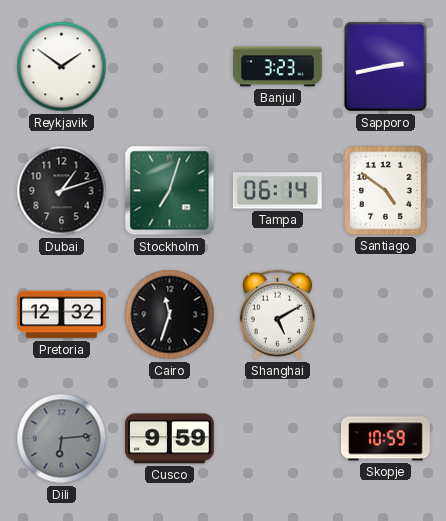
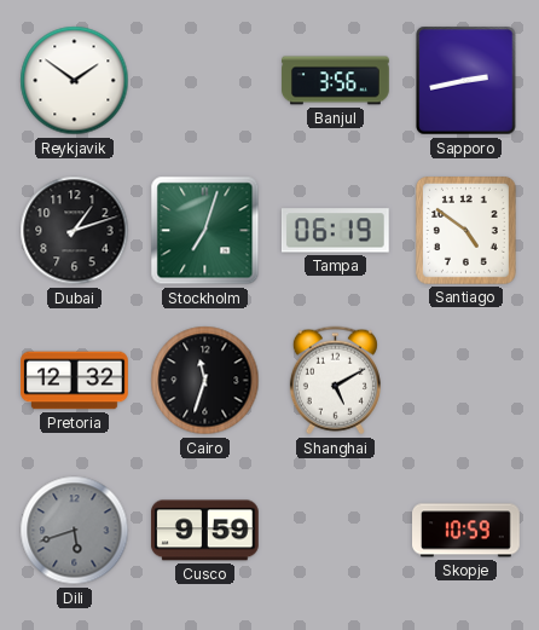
Banjul: 3:23 -> 3:56
Tampa: 06:14 -> 06:19
Dili: 6:14 -> 5:42
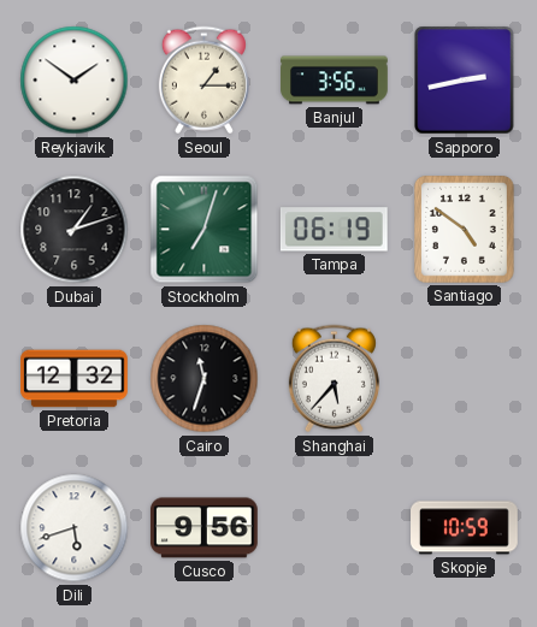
Seoul: none -> 1:15
Shanghai: 5:10 -> 5:37
Dili dial: grey -> white
Cusco: 9:59 -> 9:56
